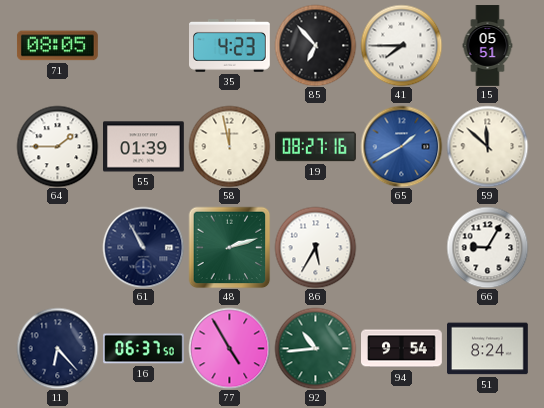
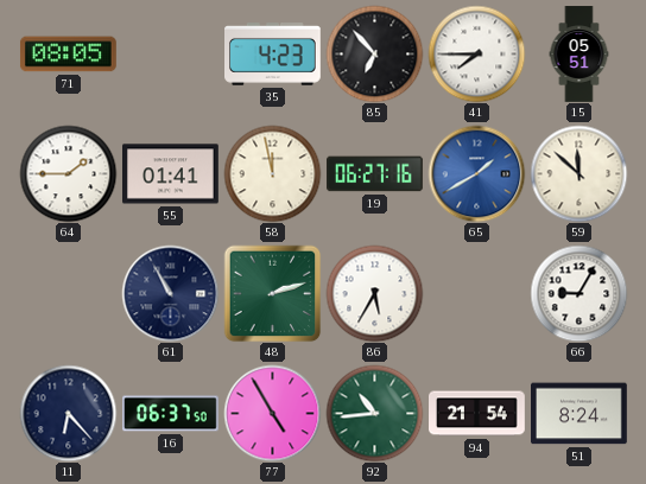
55: 01:39 -> 01:41
19: 08:27 -> 06:27
94: 9:54 -> 21:54
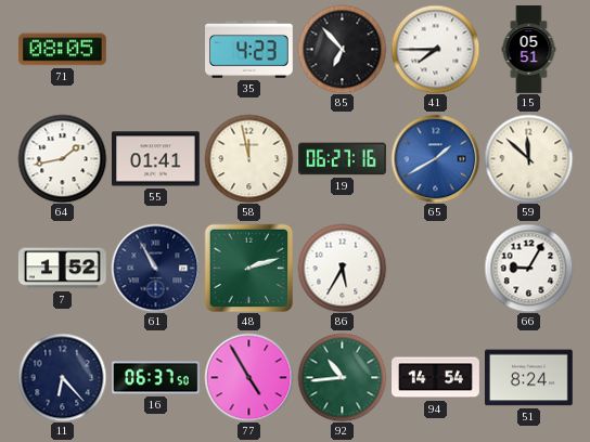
64: 1:45 -> 1:43
7: none -> 1:52
94: 21:54 -> 14:54
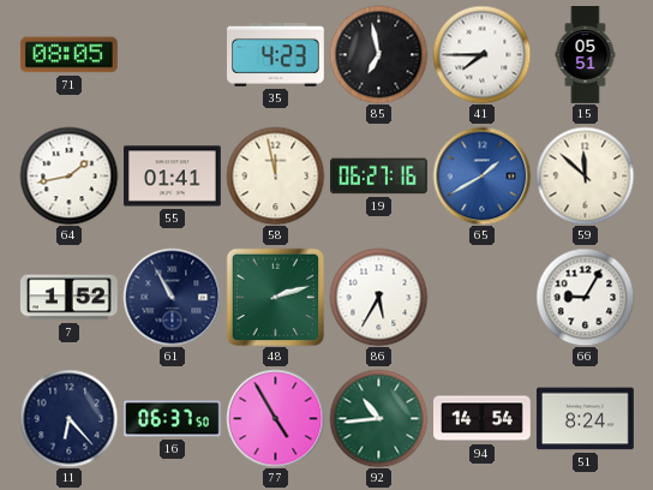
85: 6:53 -> 6:58
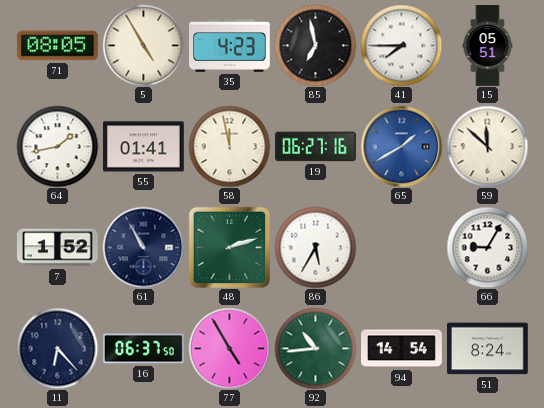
5: none -> 4:55
